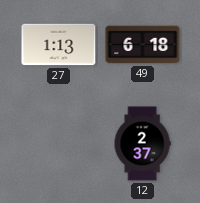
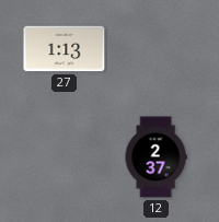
49: 6:18 -> none
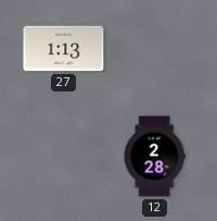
12: 2:37 -> 2:28
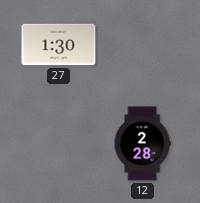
27: 1:13 -> 1:30
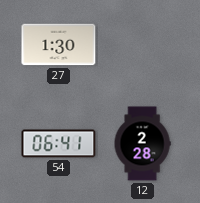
54: none -> 06:41
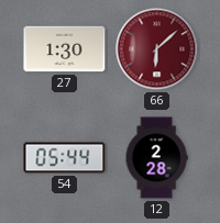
66: none -> 6:08
54: 06:41 -> 05:44
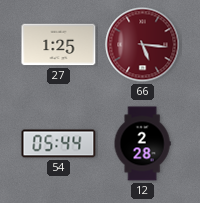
27: 1:30 -> 1:25
66: 6:08 -> 5:16
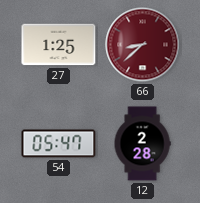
66: 5:16 -> 8:38
54: 05:44 -> 05:47
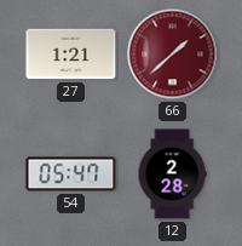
27: 1:25 -> 1:21
66: 8:38 -> 1:38
